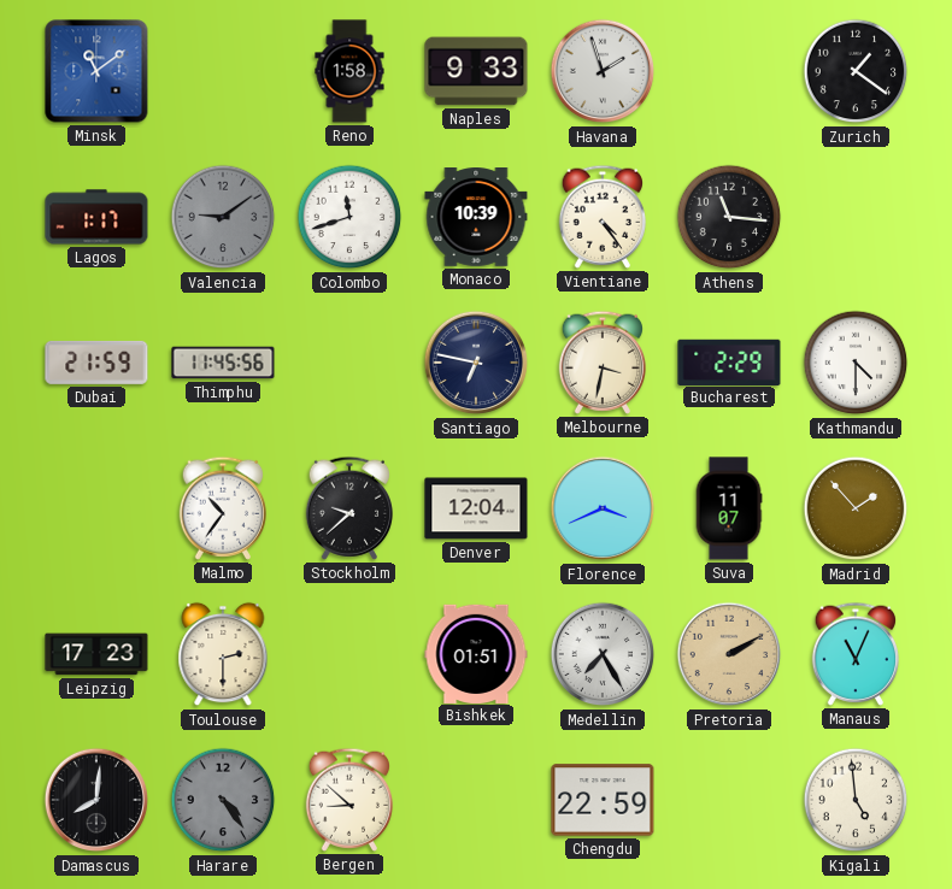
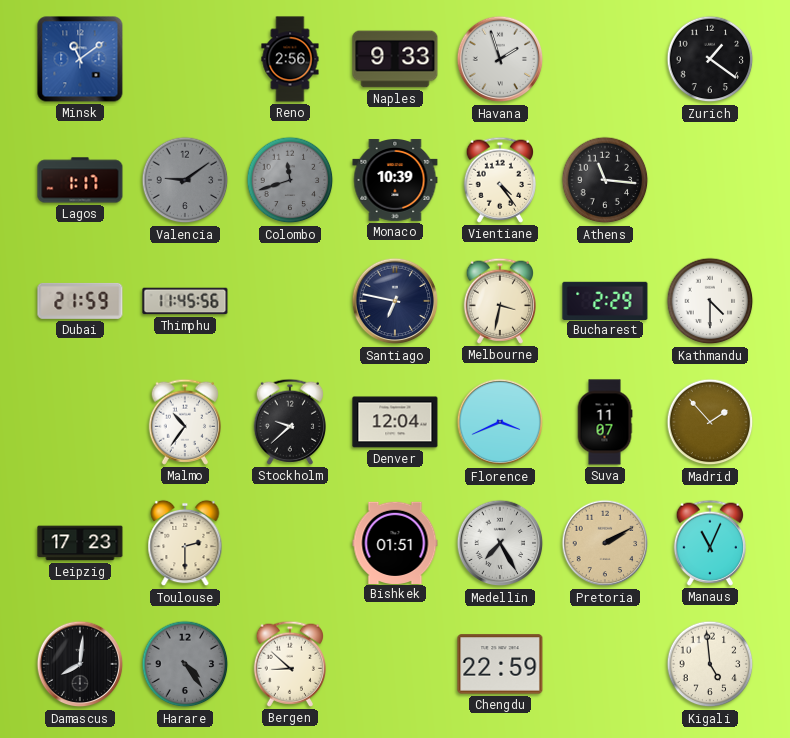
Reno: 1:58 -> 2:56
Colombo dial: white -> grey
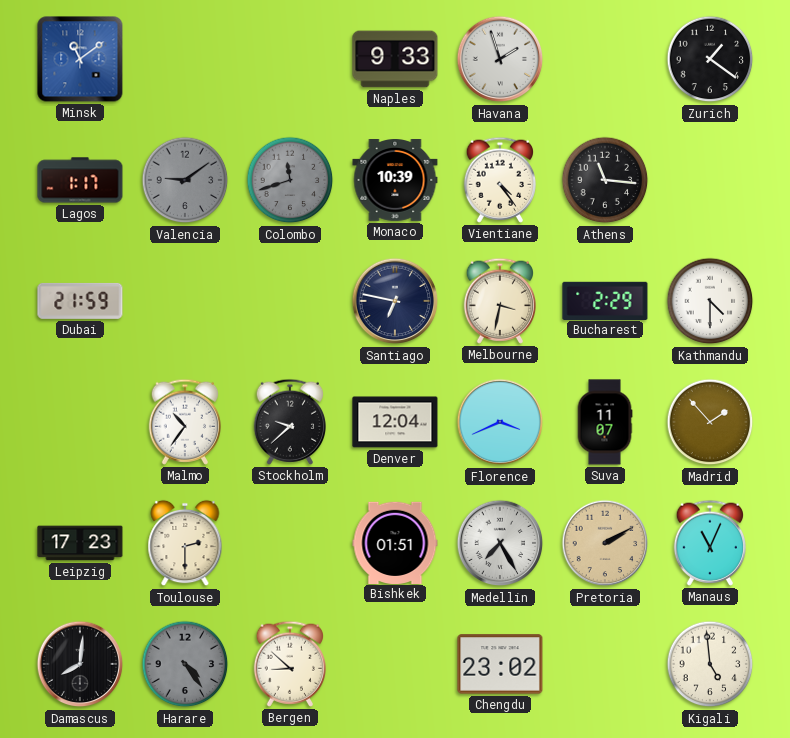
Reno: 2:56 -> none
Thimphu: 11:45 -> none
Chengdu: 22:59 -> 23:02
